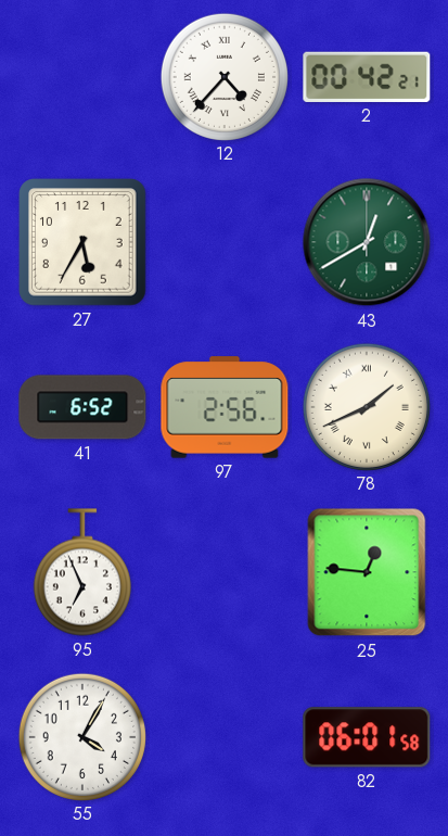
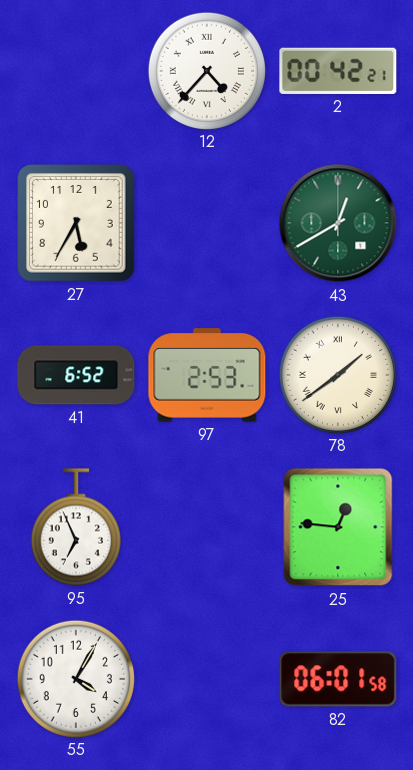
97: 2:56 -> 2:53
78: 1:41 -> 1:39
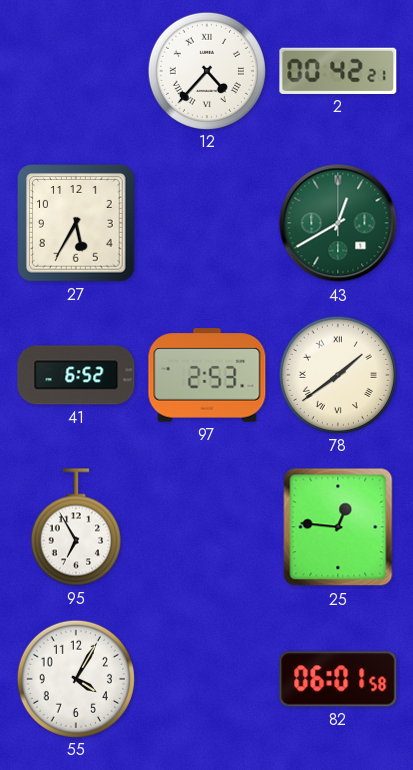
95: 6:56 -> 6:55
